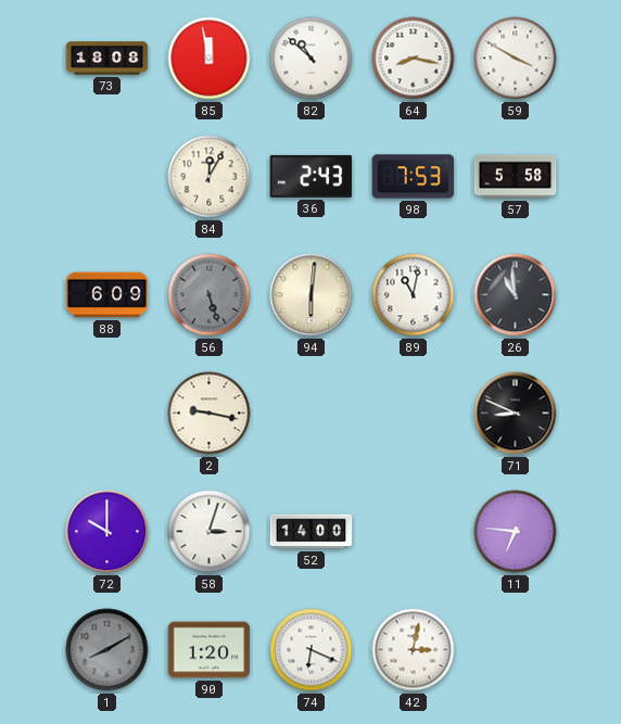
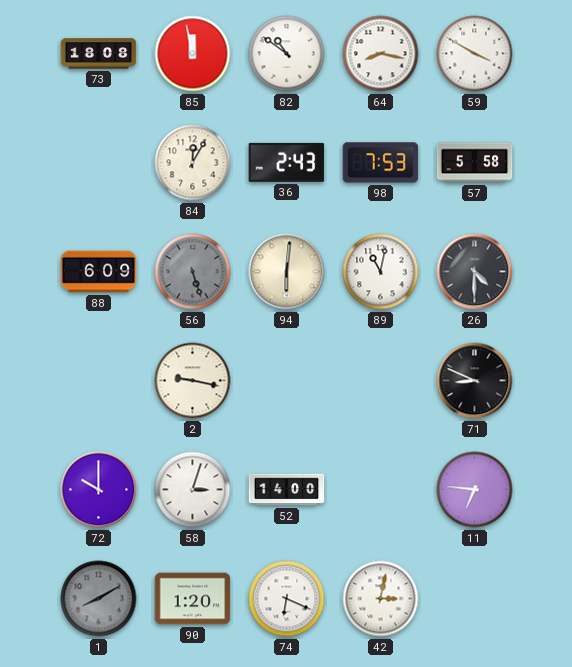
82: 10:52 -> 10:51
26: 10:59 -> 4:30
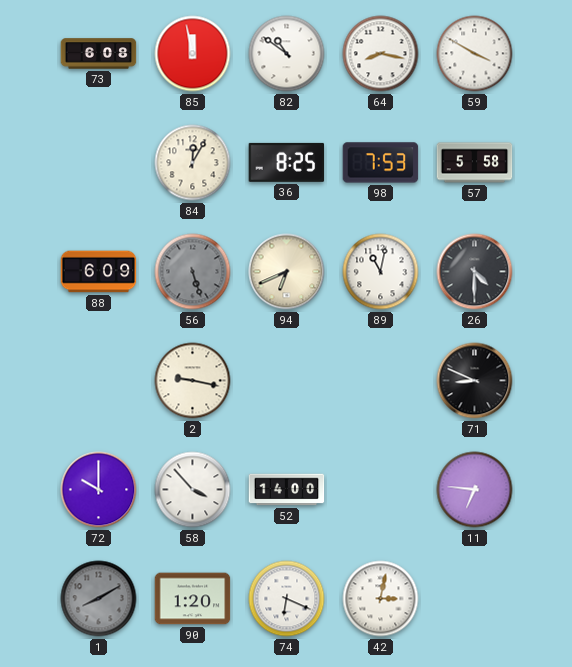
73: 18:08 -> 6:08
36: 2:43 -> 8:25
94: 6:01 -> 6:41
58: 3:03 -> 3:53
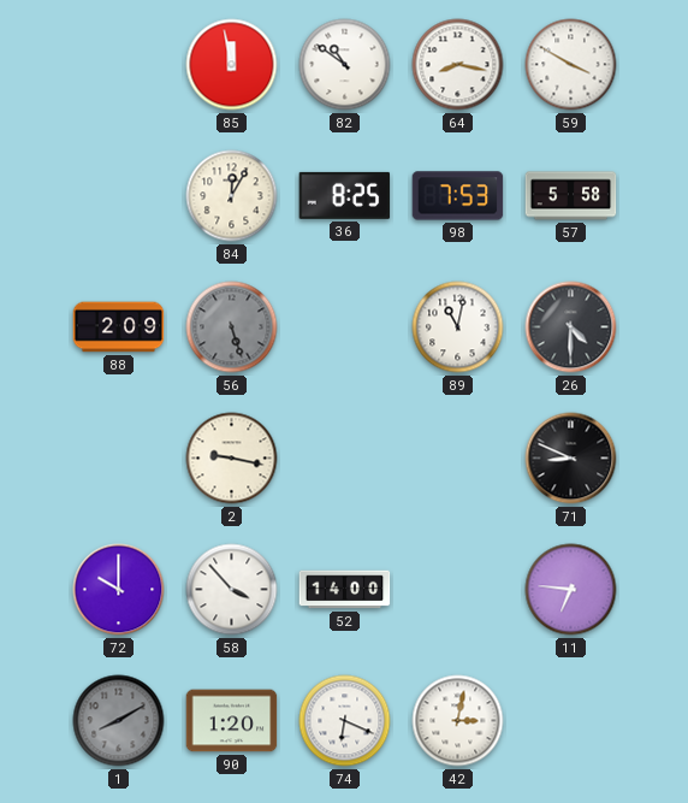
73: 6:08 -> none
88: 6:09 -> 2:09
94: 6:41 -> none
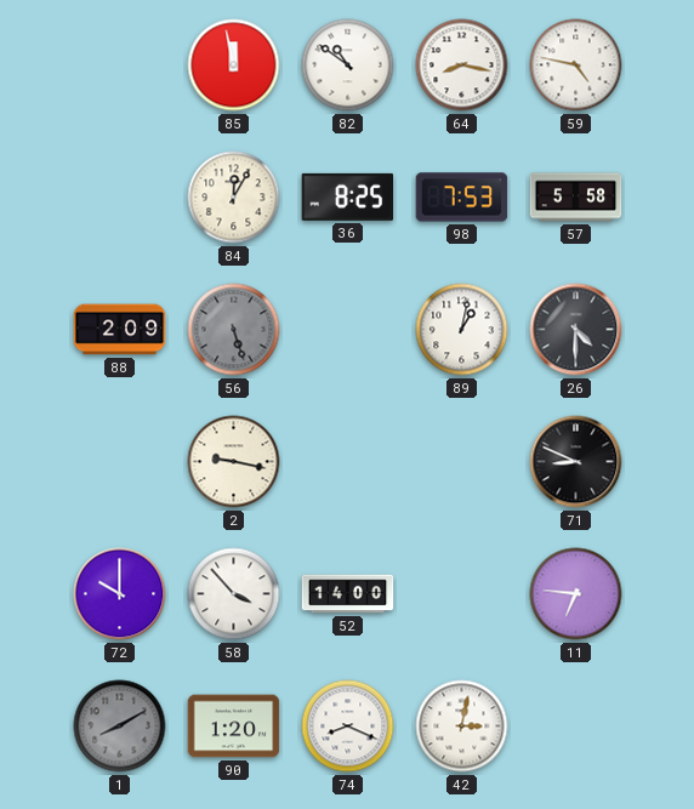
59: 3:50 -> 4:47
89: 11:02 -> 1:02
74: 6:19 -> 8:19
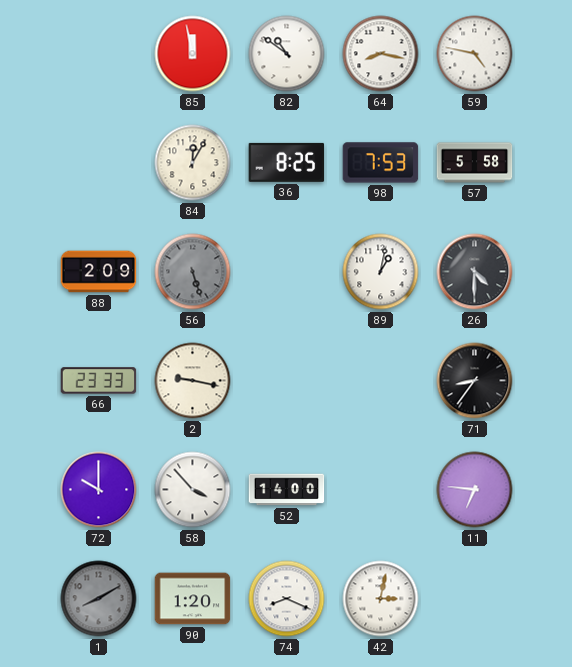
66: none -> 23:33
71: 8:49 -> 8:36
